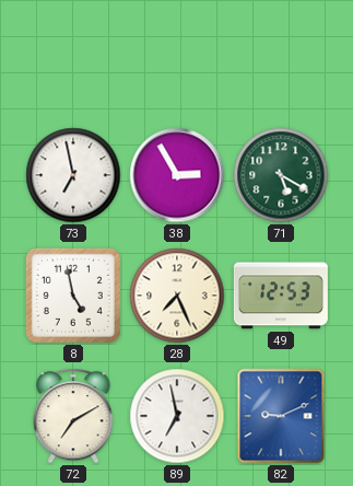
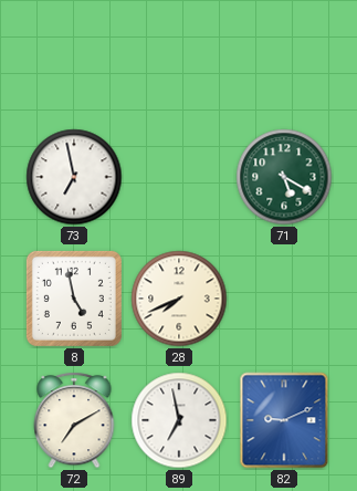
38: 2:55 -> none
28: 7:26 -> 7:41
49: 12:53 -> none
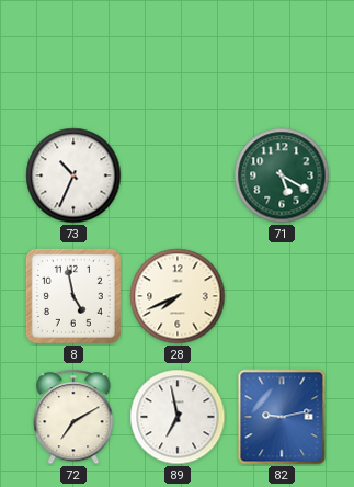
73: 6:58 -> 10:34
82: 9:11 -> 9:13
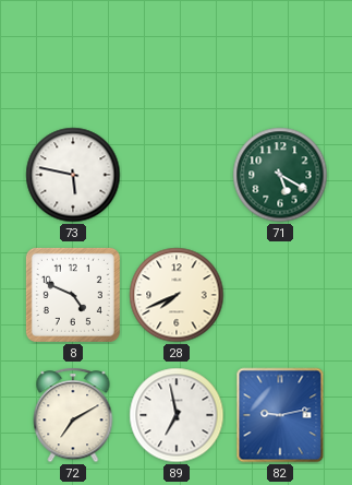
73: 10:34 -> 5:47
8: 4:58 -> 4:49
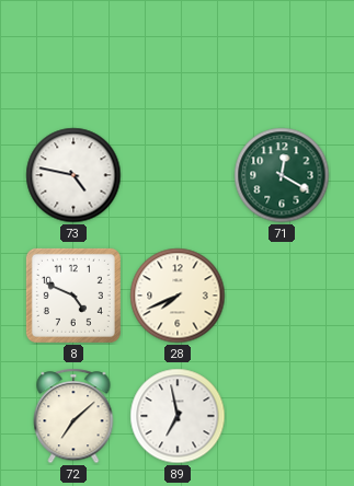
73: 5:47 -> 4:47
71: 5:20 -> 12:20
72: 7:10 -> 7:08
82: 9:13 -> none
